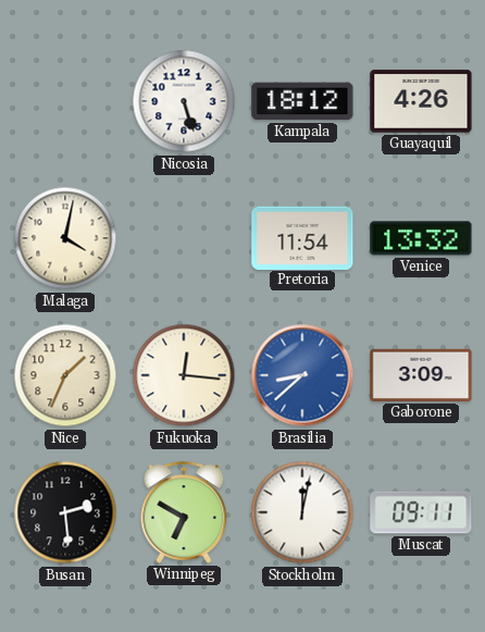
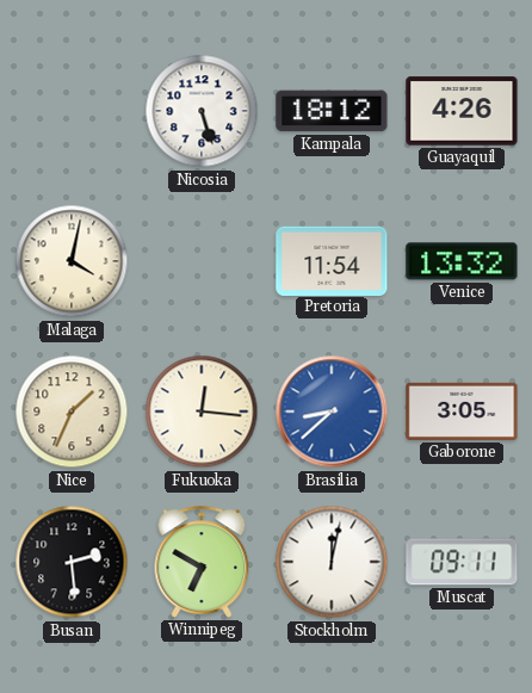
Gaborone: 3:09 -> 3:05
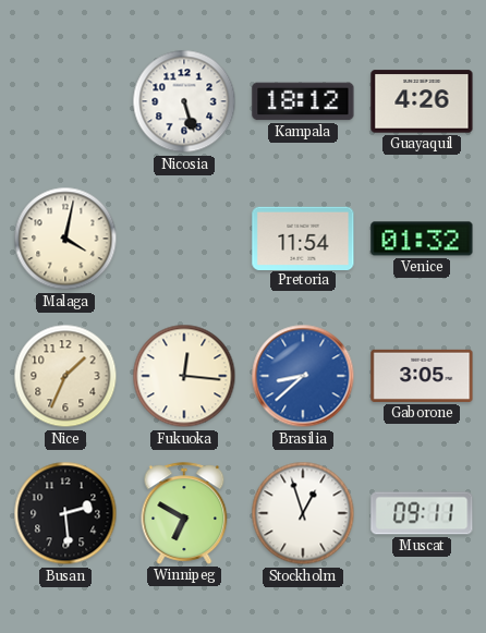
Venice: 13:32 -> 01:32
Stockholm: 12:02 -> 12:57
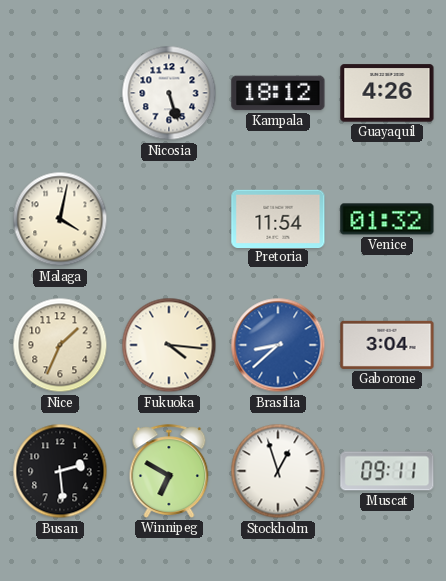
Fukuoka: 12:16 -> 4:16
Gaborone: 3:05 -> 3:04
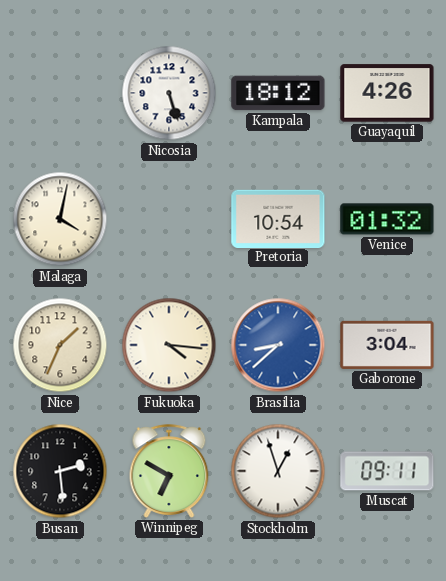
Pretoria: 11:54 -> 10:54
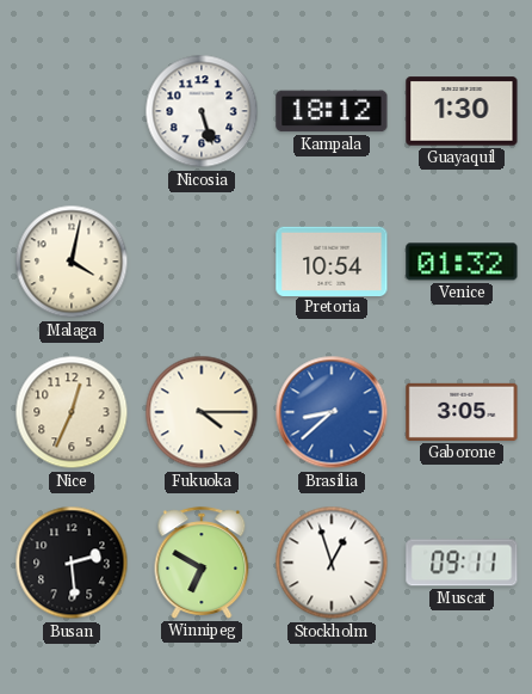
Guayaquil: 4:26 -> 1:30
Nice: 1:34 -> 12:34
Fukuoka: 4:16 -> 4:15
Gaborone: 3:04 -> 3:05
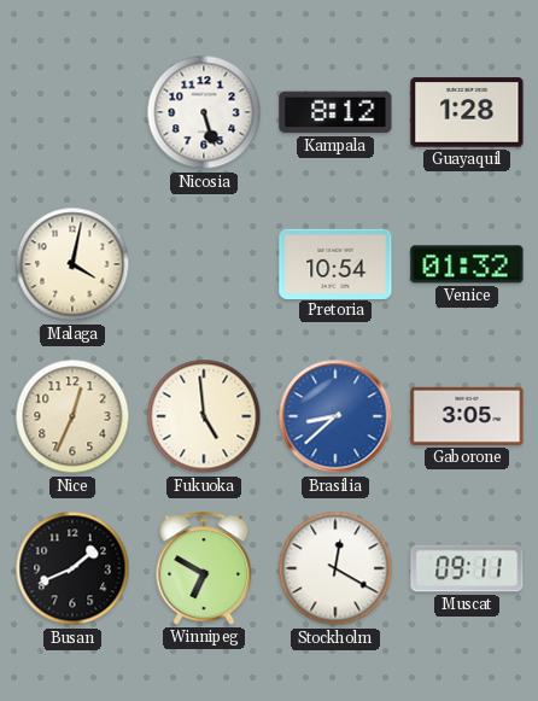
Kampala: 18:12 -> 8:12
Guayaquil: 1:30 -> 1:28
Fukuoka: 4:15 -> 4:59
Busan: 2:29 -> 1:41
Stockholm: 12:57 -> 12:20
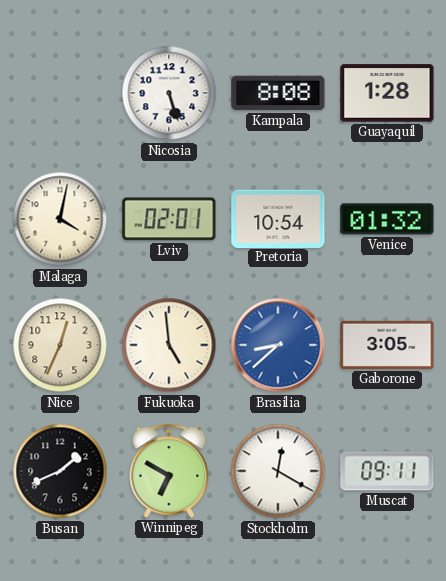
Kampala: 8:12 -> 8:08
Lviv: none -> 02:01
